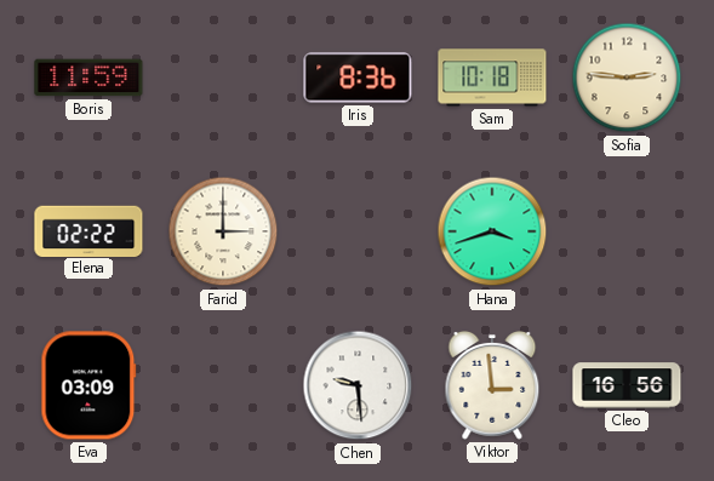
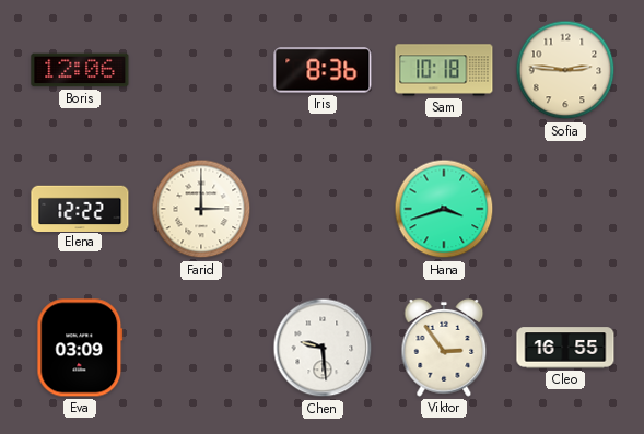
Boris: 11:59 -> 12:06
Elena: 02:22 -> 12:22
Viktor: 2:59 -> 2:54
Cleo: 16:56 -> 16:55
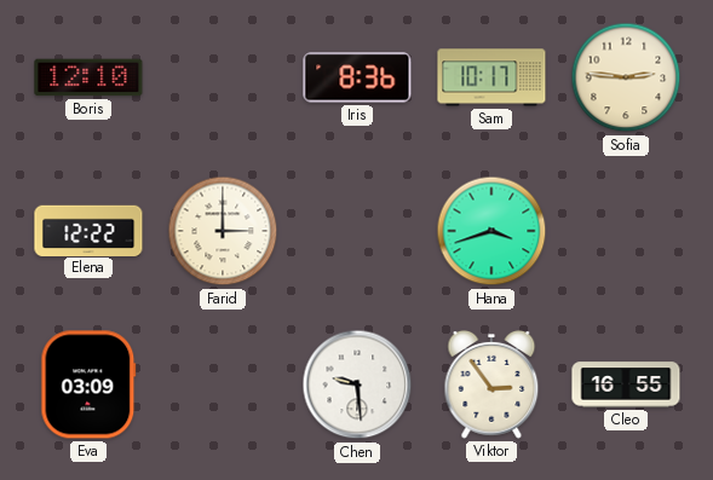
Boris: 12:06 -> 12:10
Sam: 10:18 -> 10:17
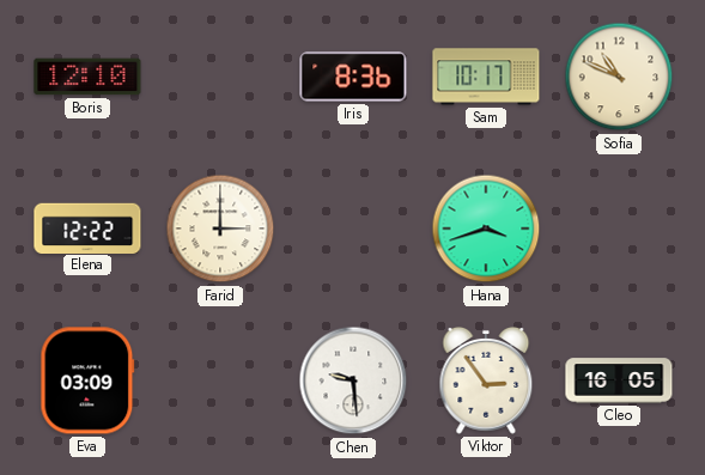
Sofia: 2:46 -> 10:49
Cleo: 16:55 -> 16:05
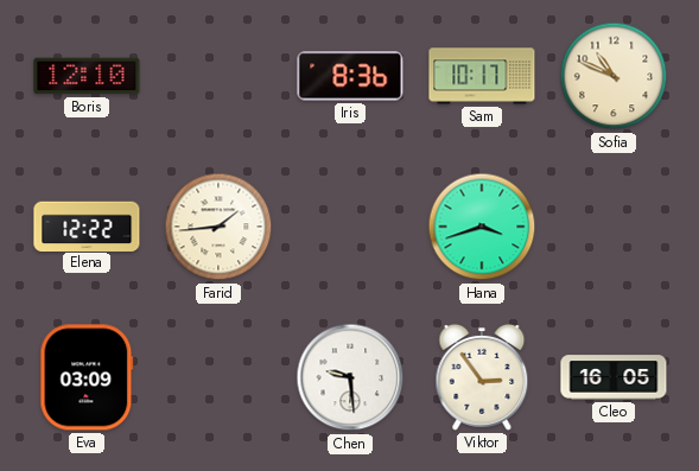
Farid: 3:00 -> 1:44
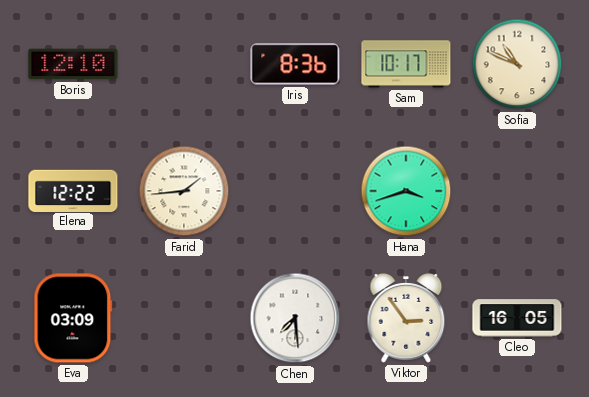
Chen: 9:29 -> 7:29
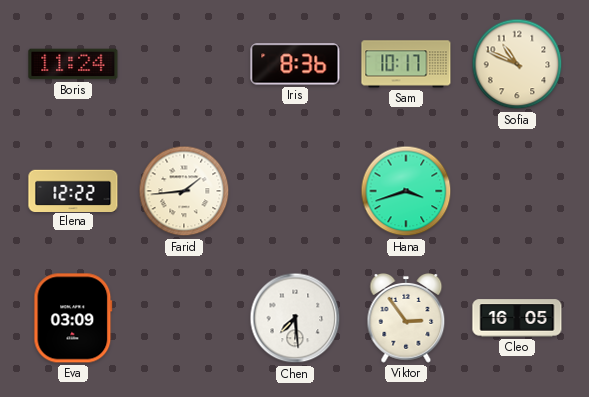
Boris: 12:10 -> 11:24
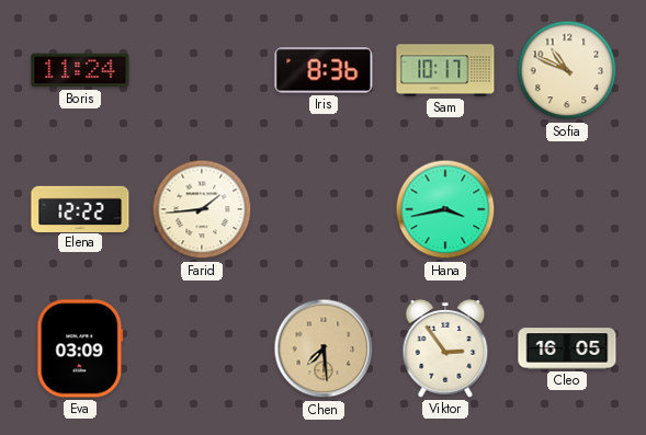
Hana: 3:42 -> 3:43
Chen dial: white -> champagne
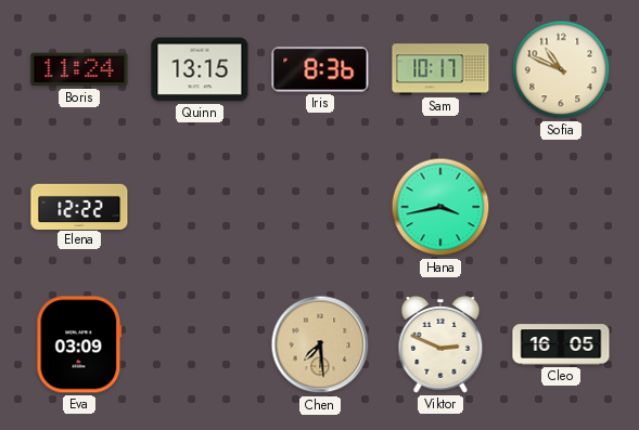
Quinn: none -> 13:15
Farid: 1:44 -> none
Viktor: 2:54 -> 2:49
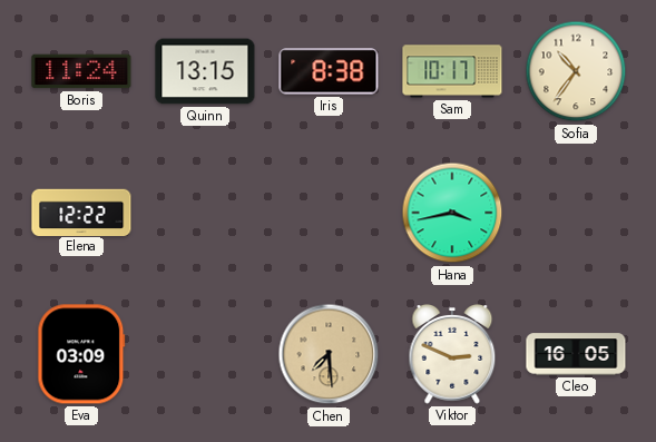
Iris: 8:36 -> 8:38
Sofia: 10:49 -> 10:36
